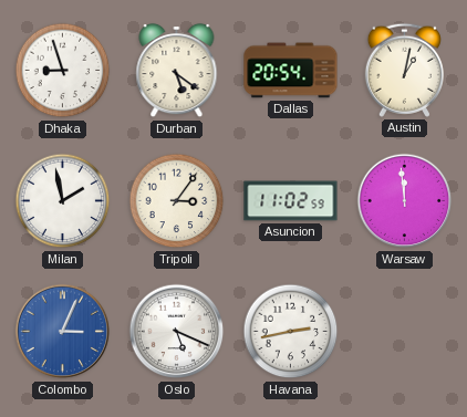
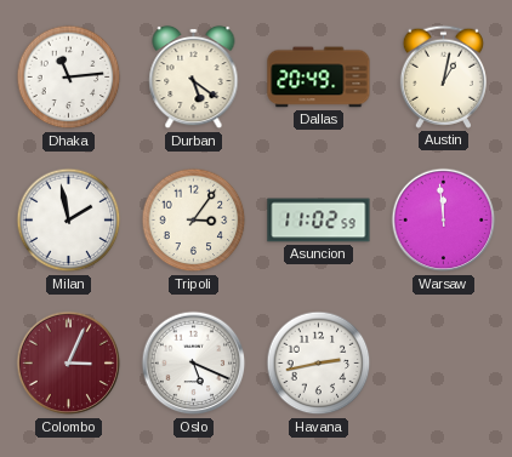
Dhaka: 8:57 -> 11:14
Dallas: 20:54 -> 20:49
Colombo dial: blue -> burgundy
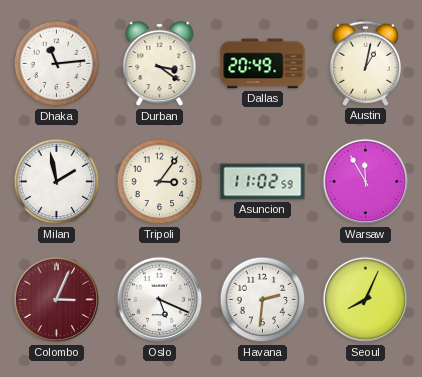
Durban: 5:21 -> 3:21
Warsaw: 11:59 -> 11:55
Havana: 2:43 -> 2:31
Seoul: none -> 8:04
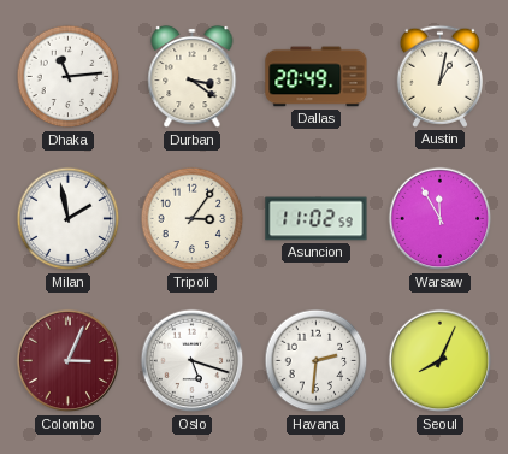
Oslo: 5:19 -> 5:18
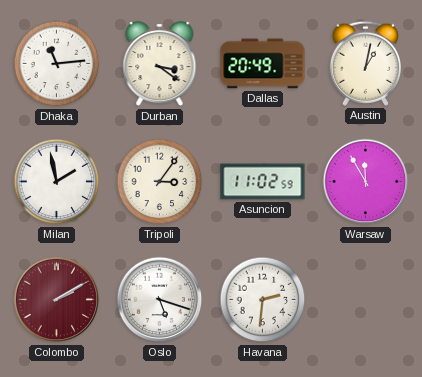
Colombo: 3:04 -> 2:10
Seoul: 8:04 -> none
